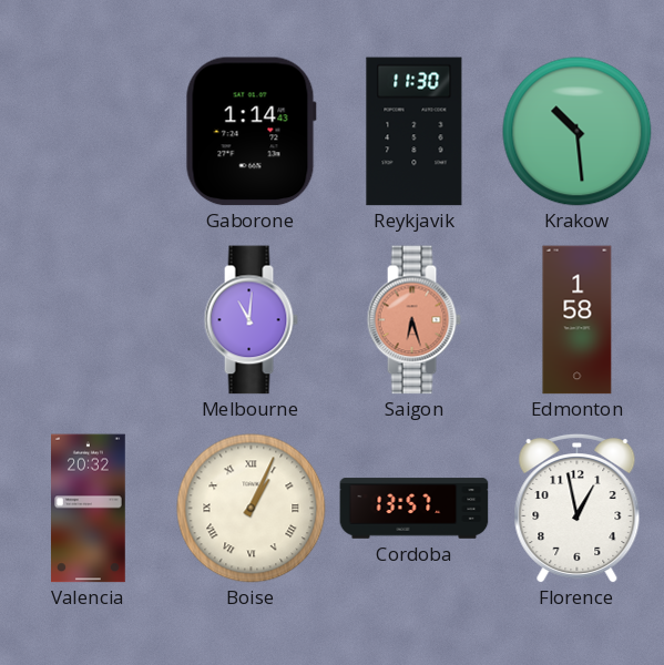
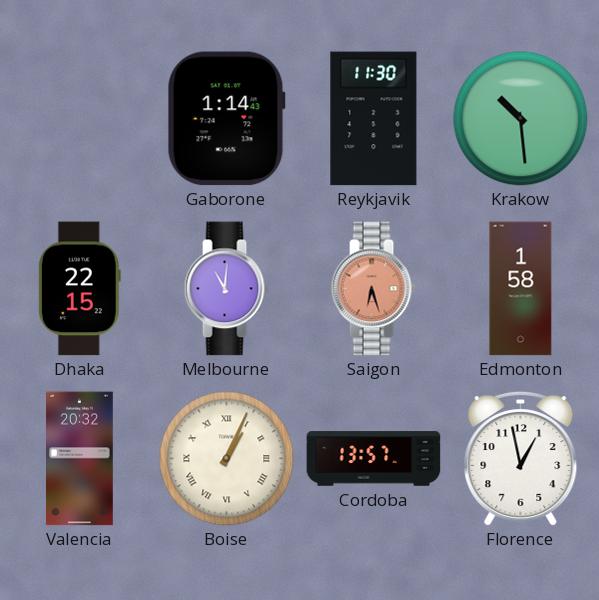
Dhaka: none -> 22:15
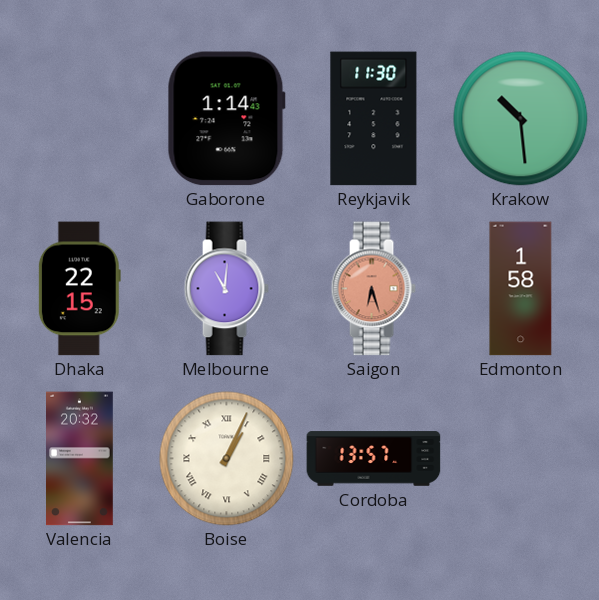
Florence: 12:58 -> none
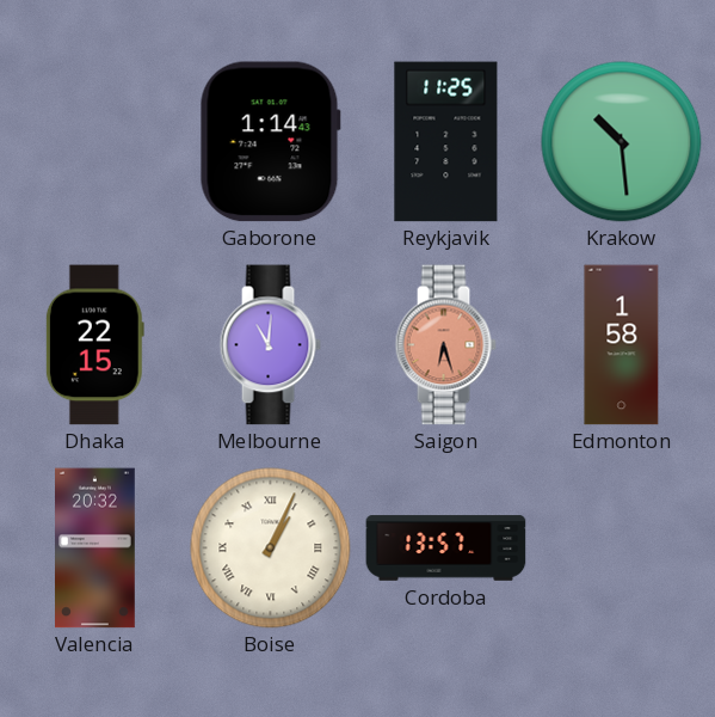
Reykjavik: 11:30 -> 11:25
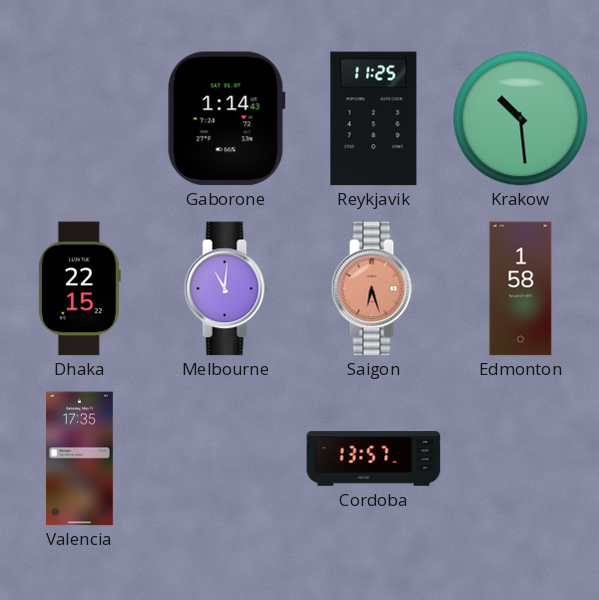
Valencia: 20:32 -> 17:35
Boise: 1:04 -> none
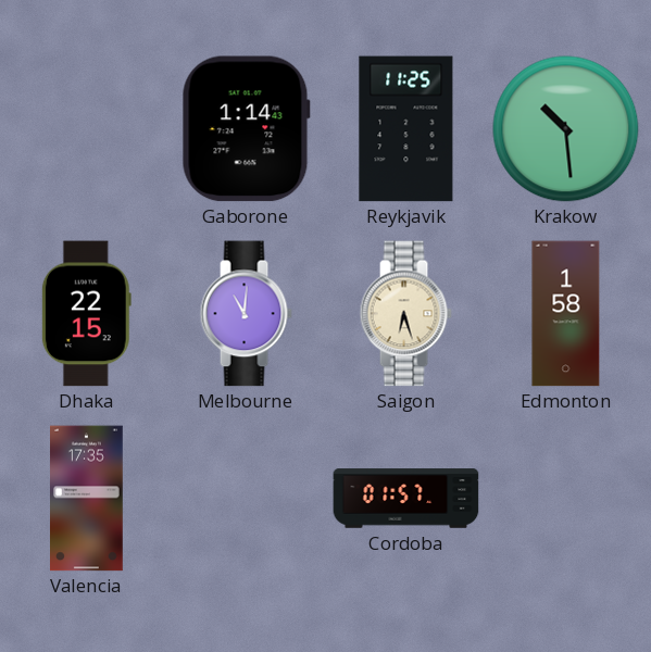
Saigon dial: salmon -> cream
Cordoba: 13:57 -> 01:57
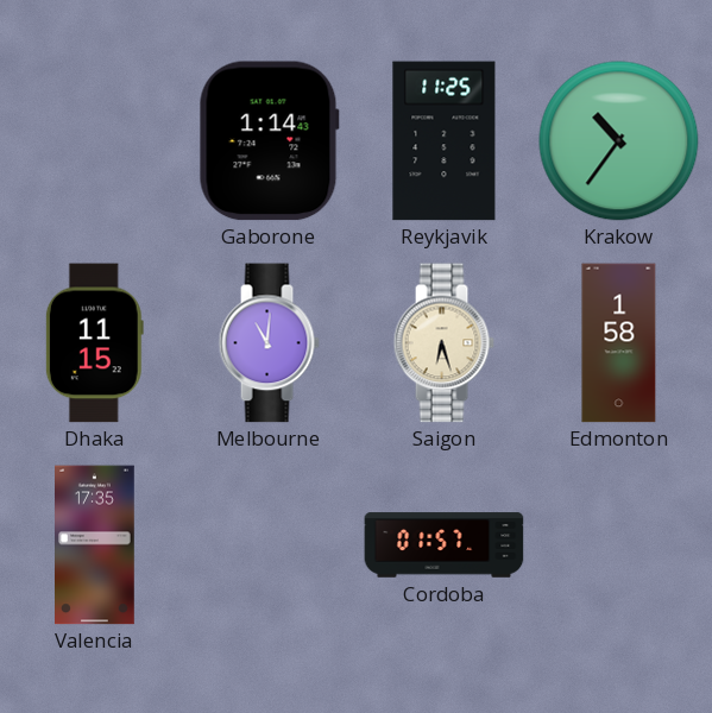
Krakow: 10:29 -> 10:36
Dhaka: 22:15 -> 11:15
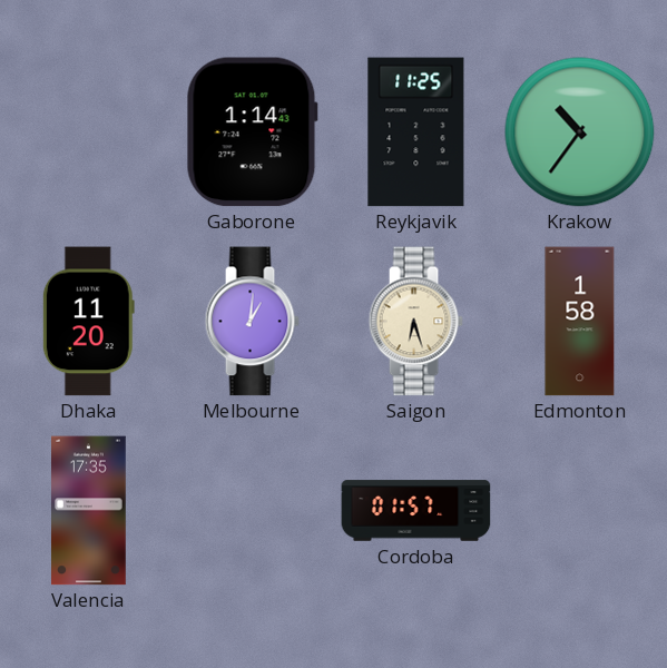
Dhaka: 11:15 -> 11:20
Melbourne: 11:01 -> 1:01
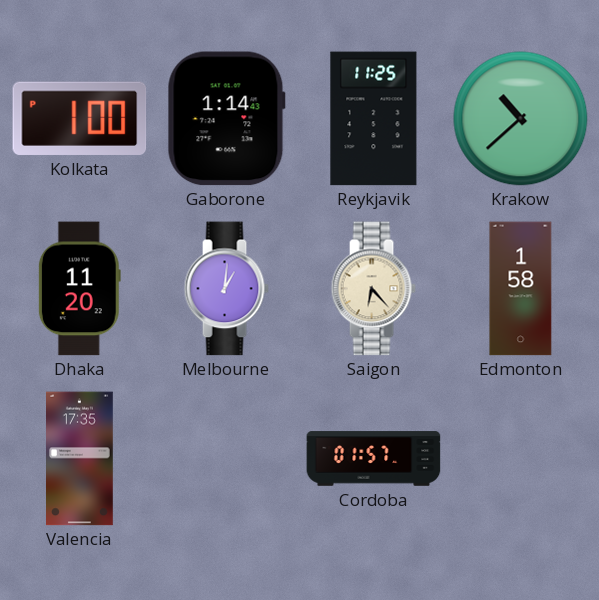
Kolkata: none -> 1:00
Krakow: 10:36 -> 10:38
Saigon: 6:27 -> 6:23
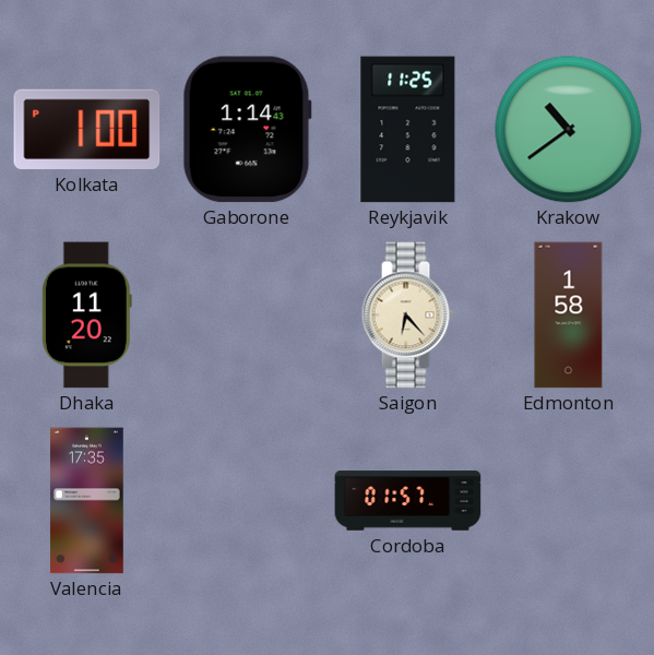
Krakow: 10:38 -> 10:39
Melbourne: 1:01 -> none
